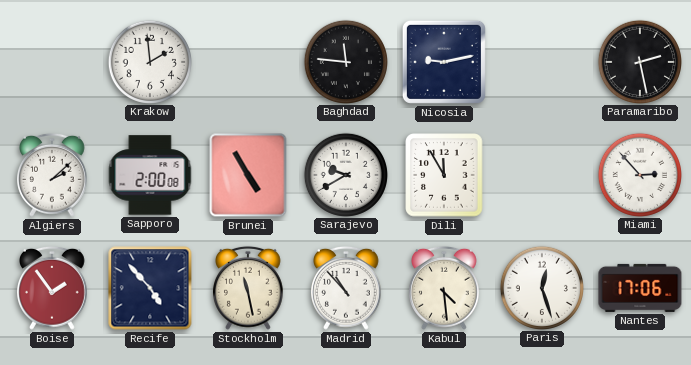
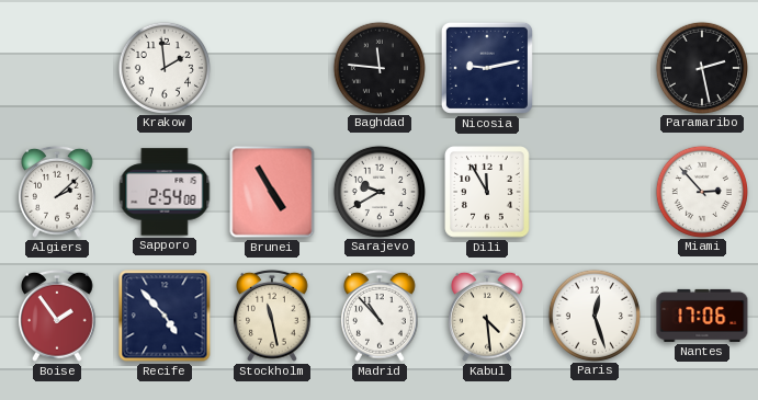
Sapporo: 2:00 -> 2:54
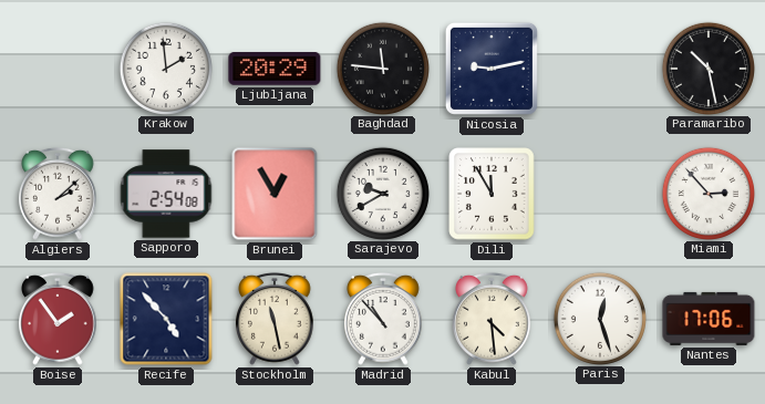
Ljubljana: none -> 20:29
Paramaribo: 2:28 -> 10:28
Brunei: 4:55 -> 12:55
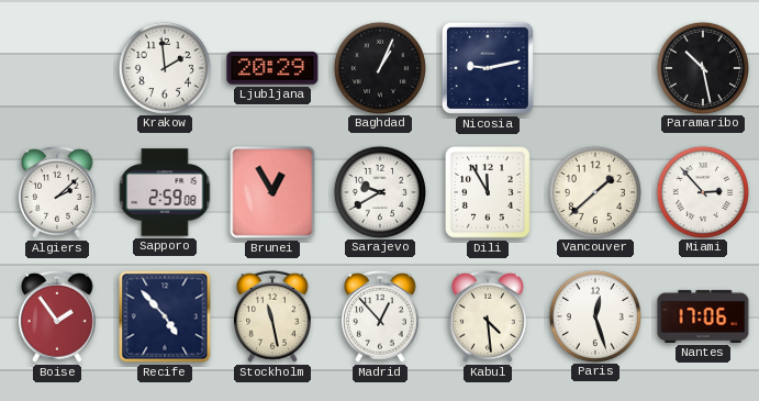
Baghdad: 11:46 -> 1:04
Sapporo: 2:54 -> 2:59
Vancouver: none -> 1:38
Madrid: 10:53 -> 12:53
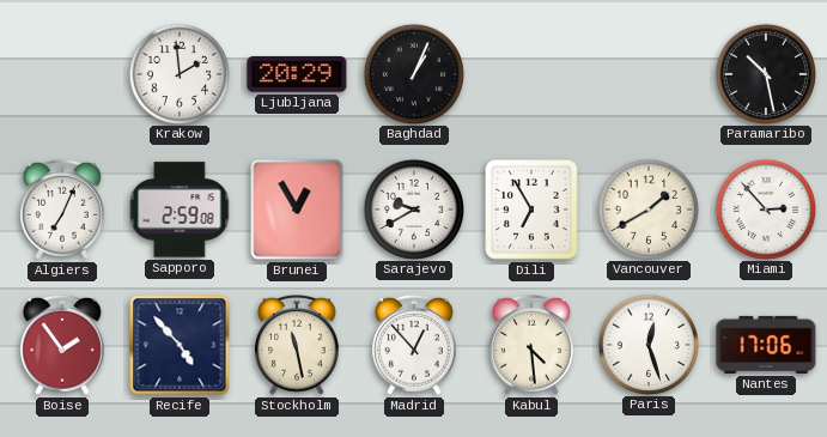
Nicosia: 9:13 -> none
Algiers: 2:08 -> 7:04
Dili: 11:55 -> 6:55
Vancouver: 1:38 -> 1:40
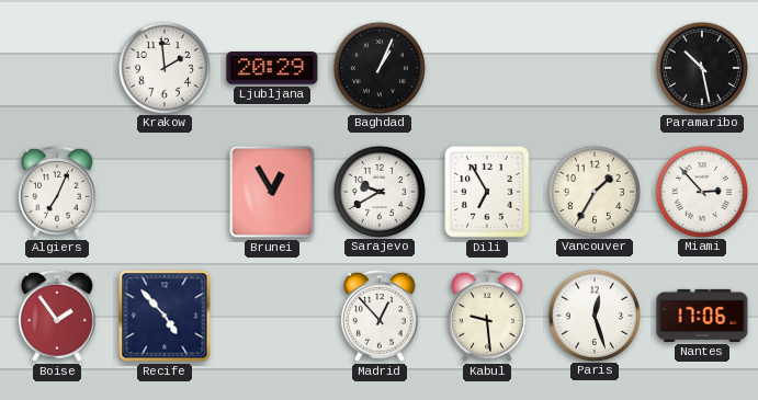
Sapporo: 2:59 -> none
Vancouver: 1:40 -> 1:35
Stockholm: 11:28 -> none
Kabul: 4:29 -> 9:29
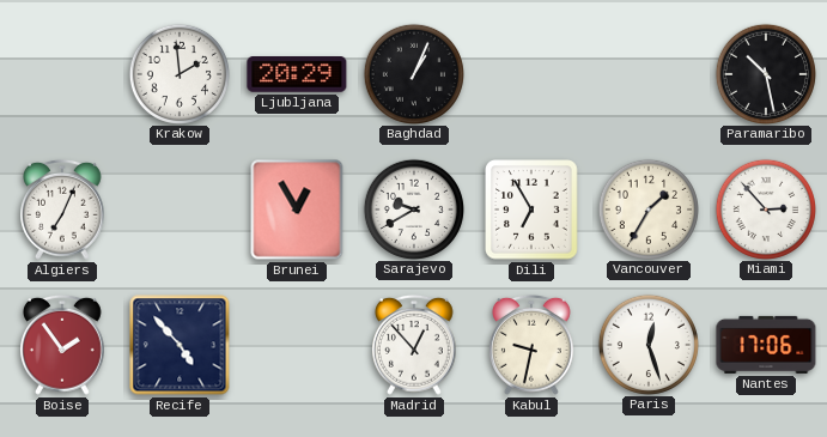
Kabul: 9:29 -> 9:32
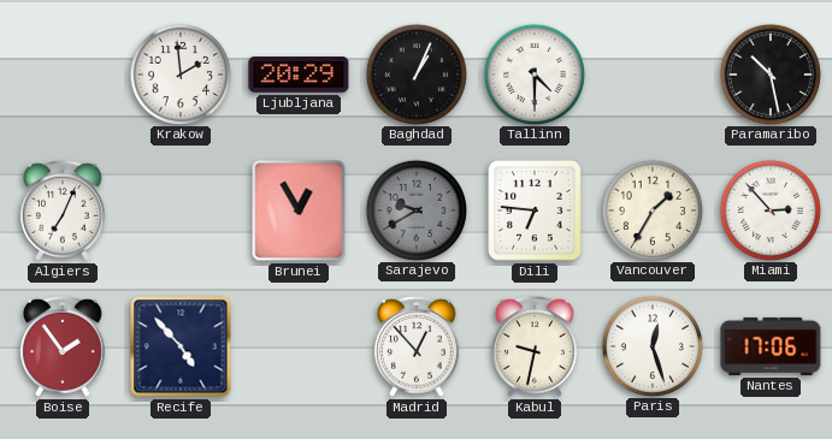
Tallinn: none -> 4:30
Sarajevo dial: white -> grey
Dili: 6:55 -> 6:46
